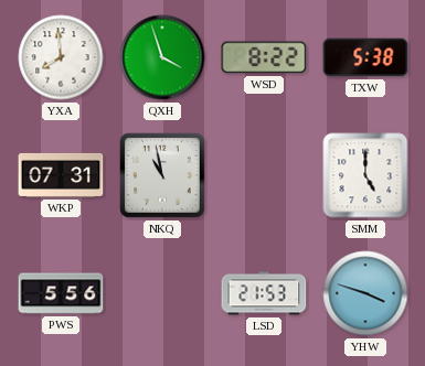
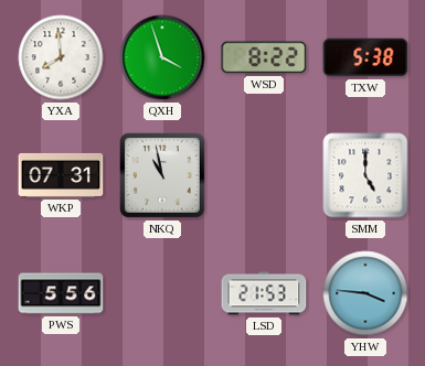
YHW: 3:48 -> 3:46
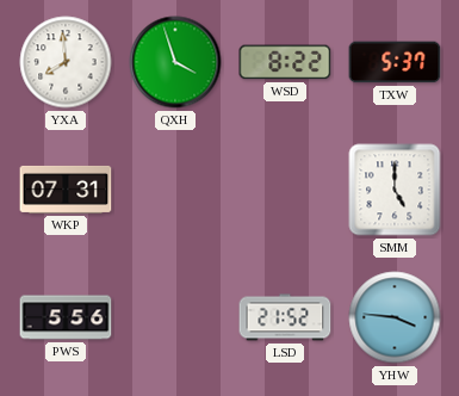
TXW: 5:38 -> 5:37
NKQ: 10:58 -> none
LSD: 21:53 -> 21:52
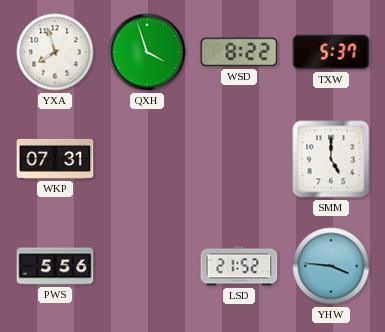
YXA: 7:59 -> 7:57
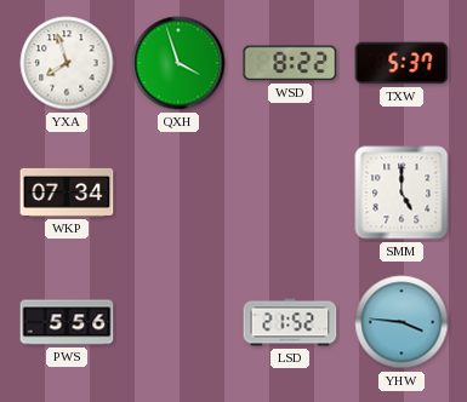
WKP: 07:31 -> 07:34
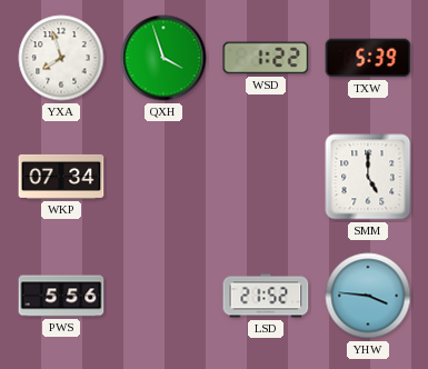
WSD: 8:22 -> 1:22
TXW: 5:37 -> 5:39
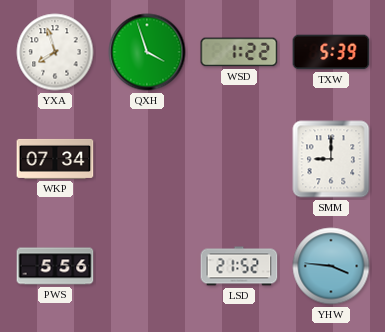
SMM: 5:00 -> 9:00
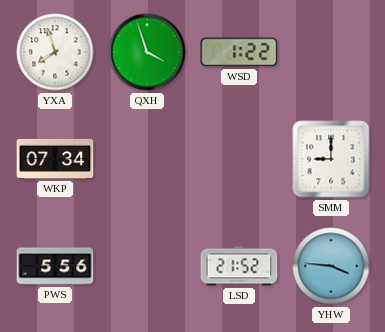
TXW: 5:39 -> none
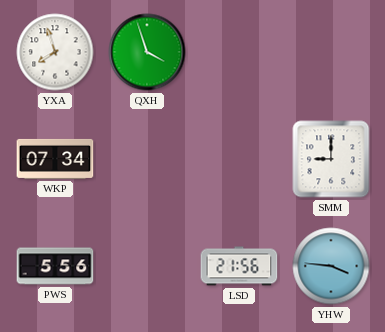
WSD: 1:22 -> none
LSD: 21:52 -> 21:56
